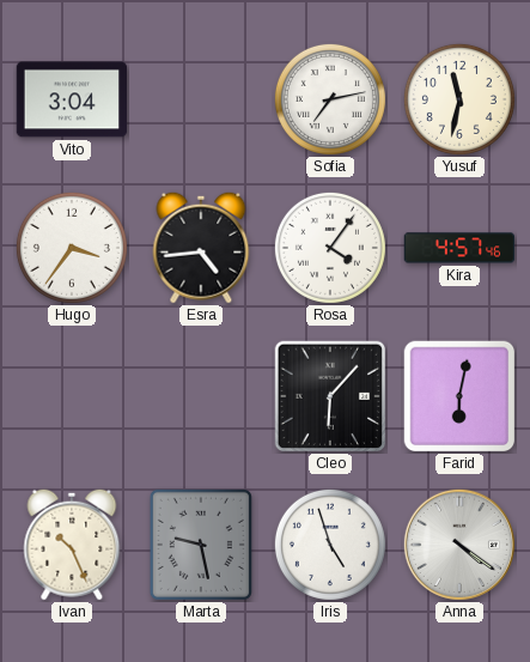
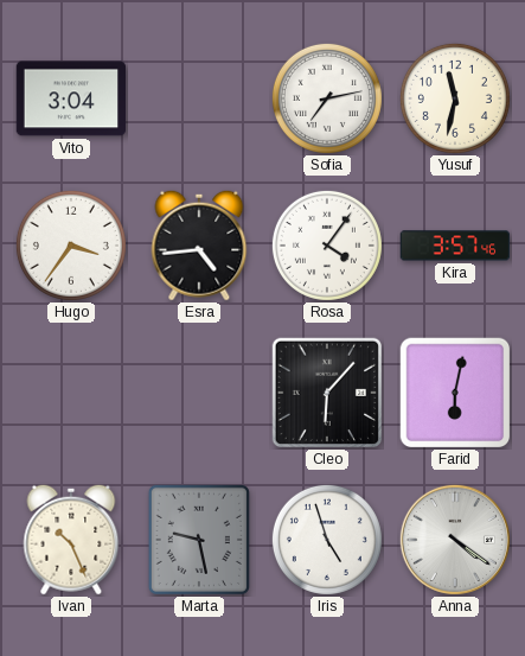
Kira: 4:57 -> 3:57
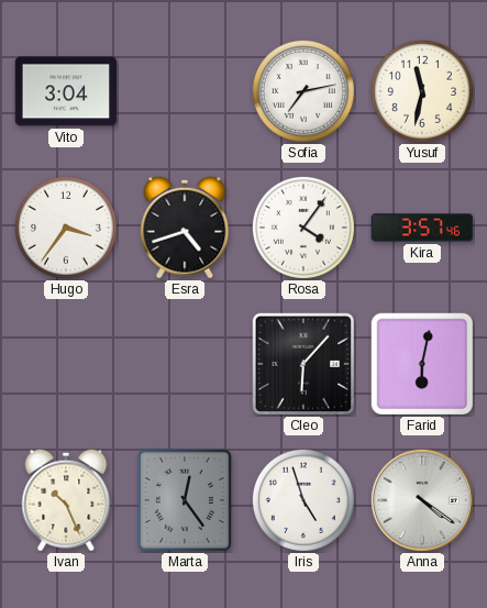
Esra: 4:44 -> 4:42
Marta: 9:28 -> 12:24
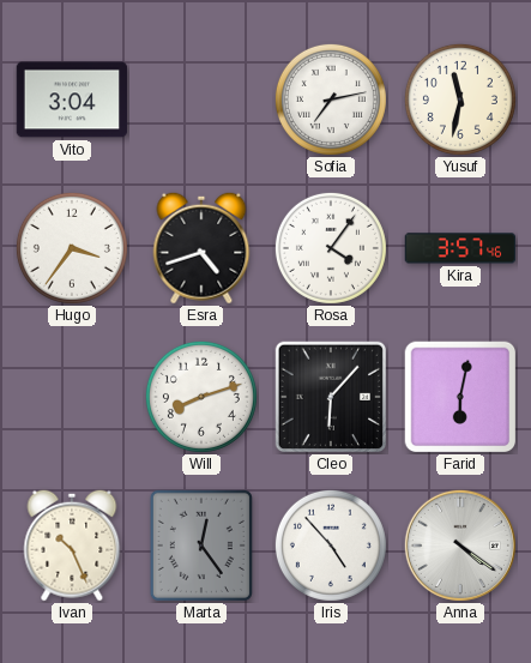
Will: none -> 8:12
Iris: 4:57 -> 4:53
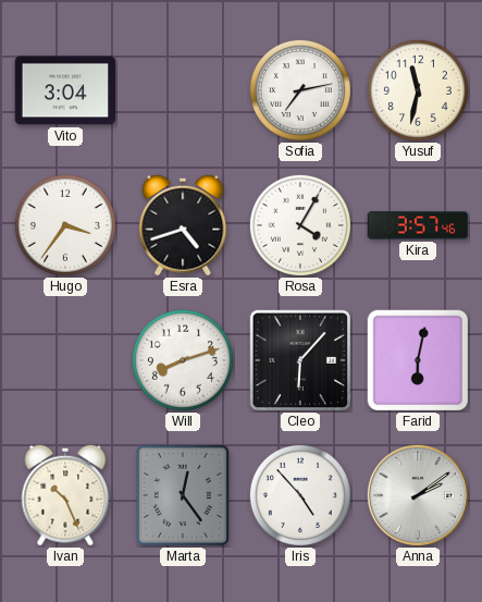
Rosa: 4:06 -> 4:05
Anna: 4:21 -> 2:09
